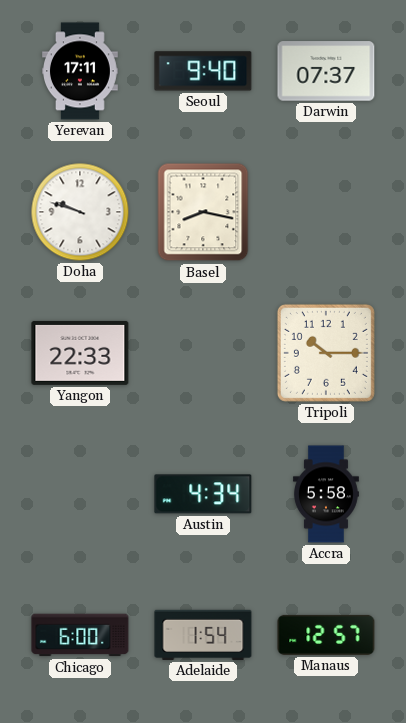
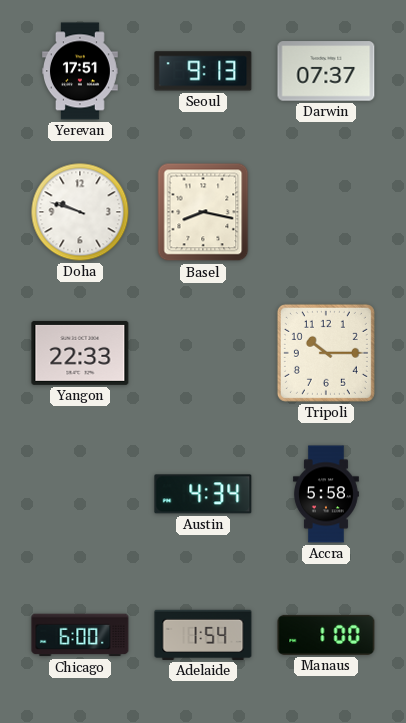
Yerevan: 17:11 -> 17:51
Seoul: 9:40 -> 9:13
Manaus: 12:57 -> 1:00
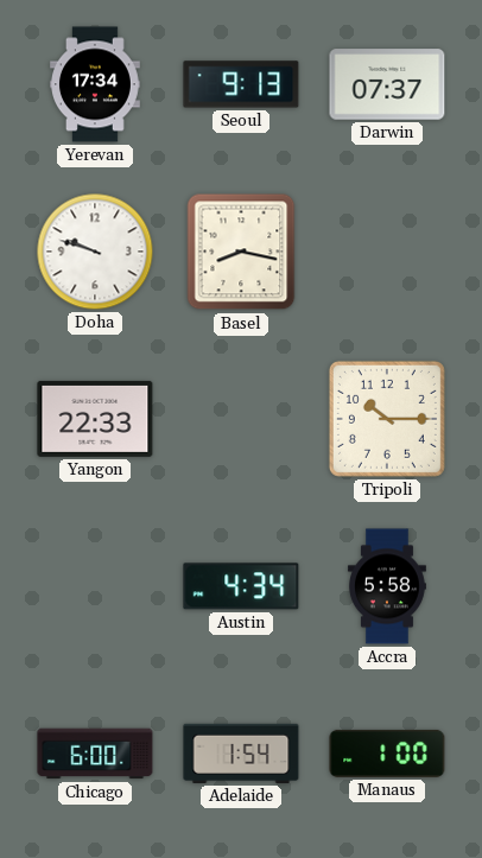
Yerevan: 17:51 -> 17:34
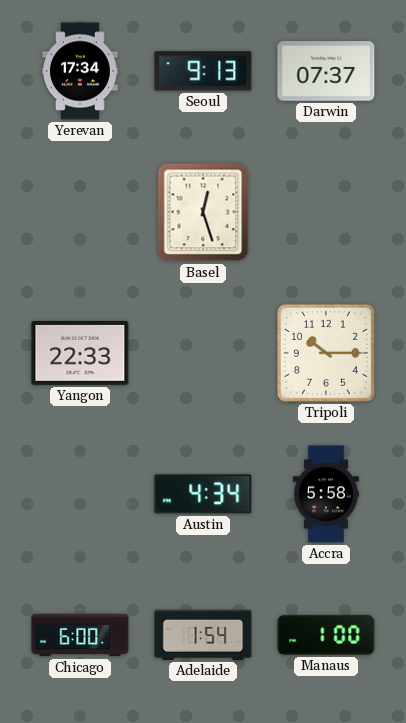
Doha: 9:48 -> none
Basel: 8:17 -> 12:27
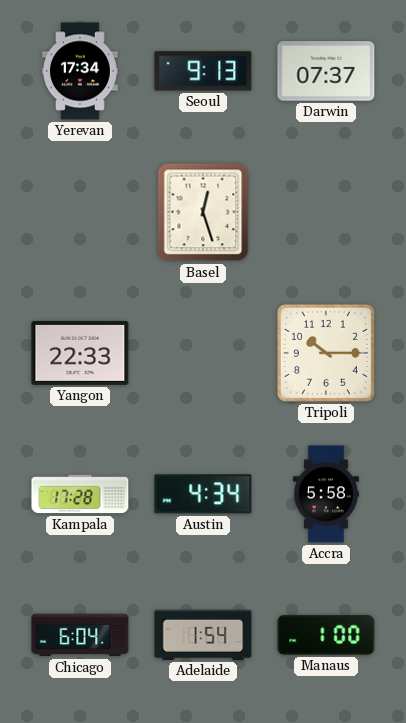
Kampala: none -> 17:28
Chicago: 6:00 -> 6:04
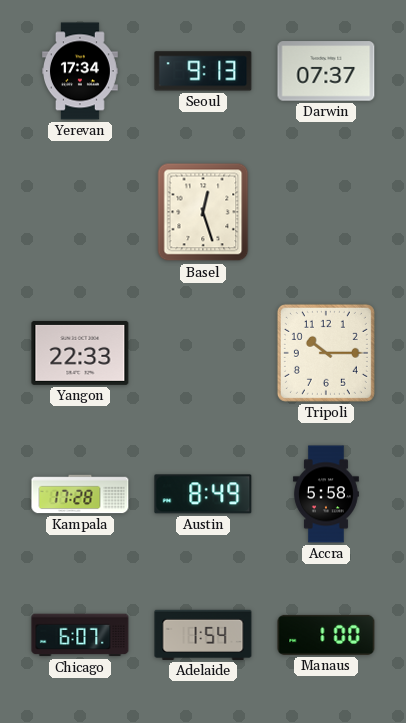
Austin: 4:34 -> 8:49
Chicago: 6:04 -> 6:07
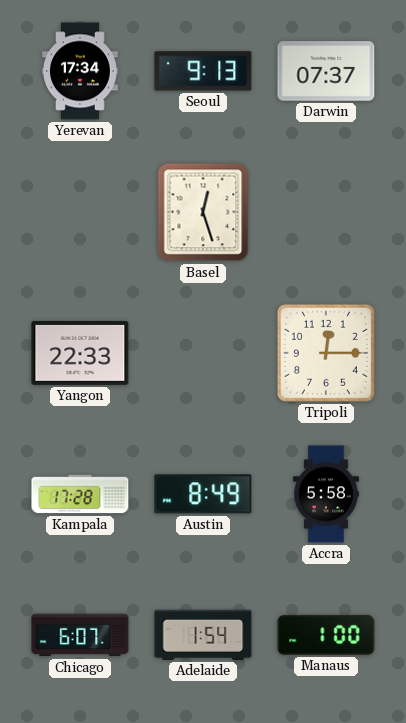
Tripoli: 10:15 -> 12:15
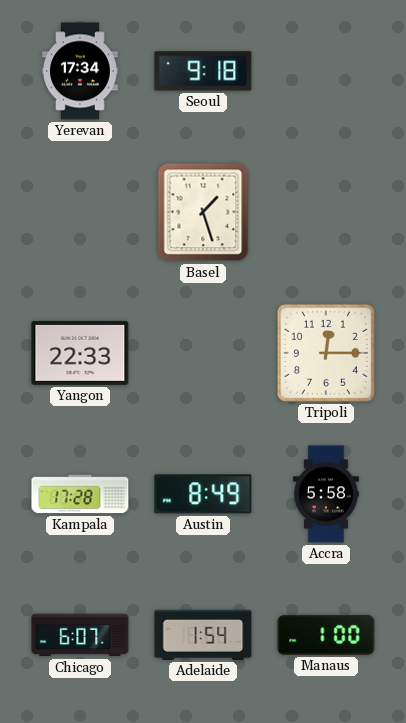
Seoul: 9:13 -> 9:18
Darwin: 07:37 -> none
Basel: 12:27 -> 1:27
